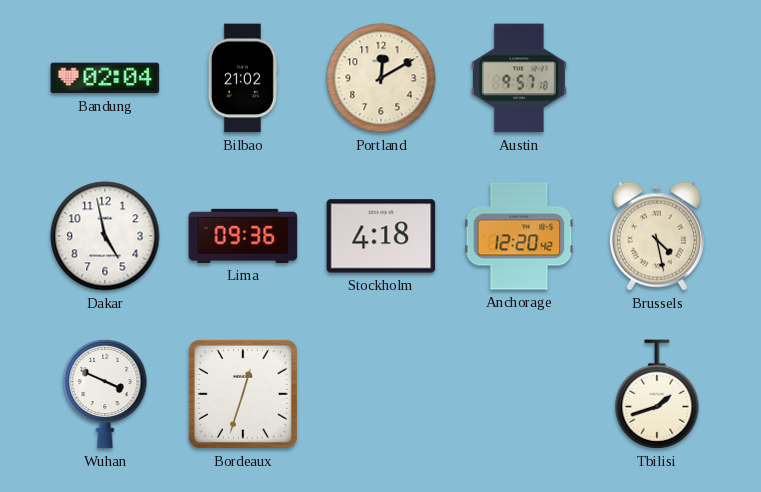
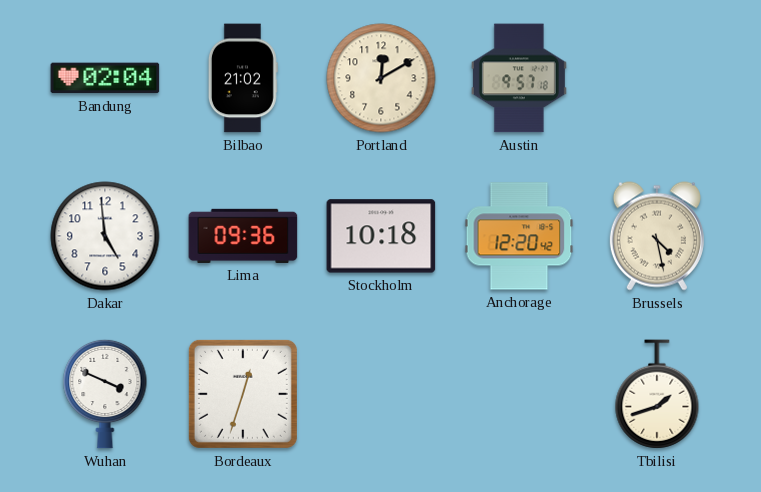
Dakar: 4:58 -> 4:59
Stockholm: 4:18 -> 10:18
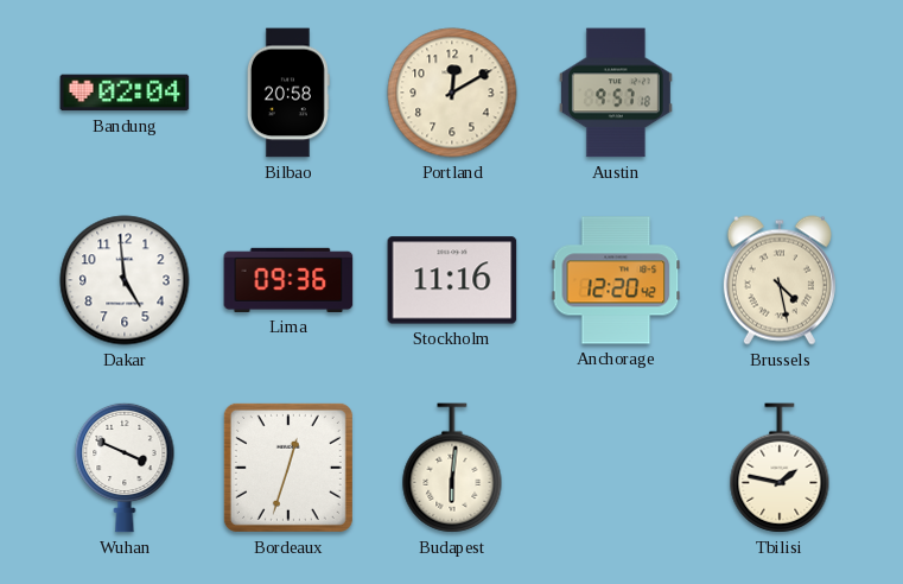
Bilbao: 21:02 -> 20:58
Stockholm: 10:18 -> 11:16
Budapest: none -> 6:01
Tbilisi: 1:42 -> 1:47
